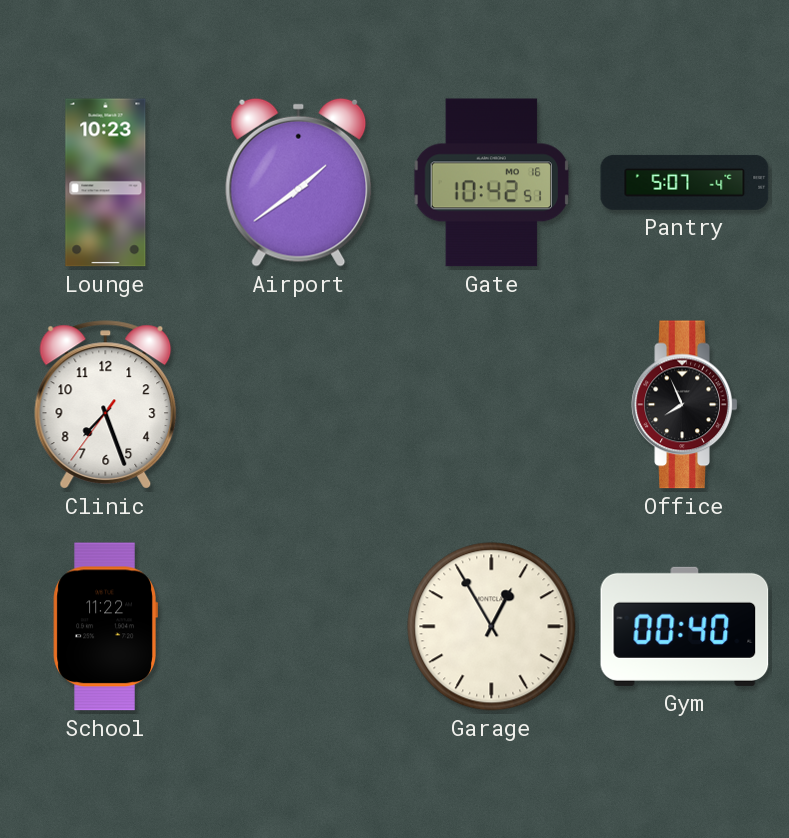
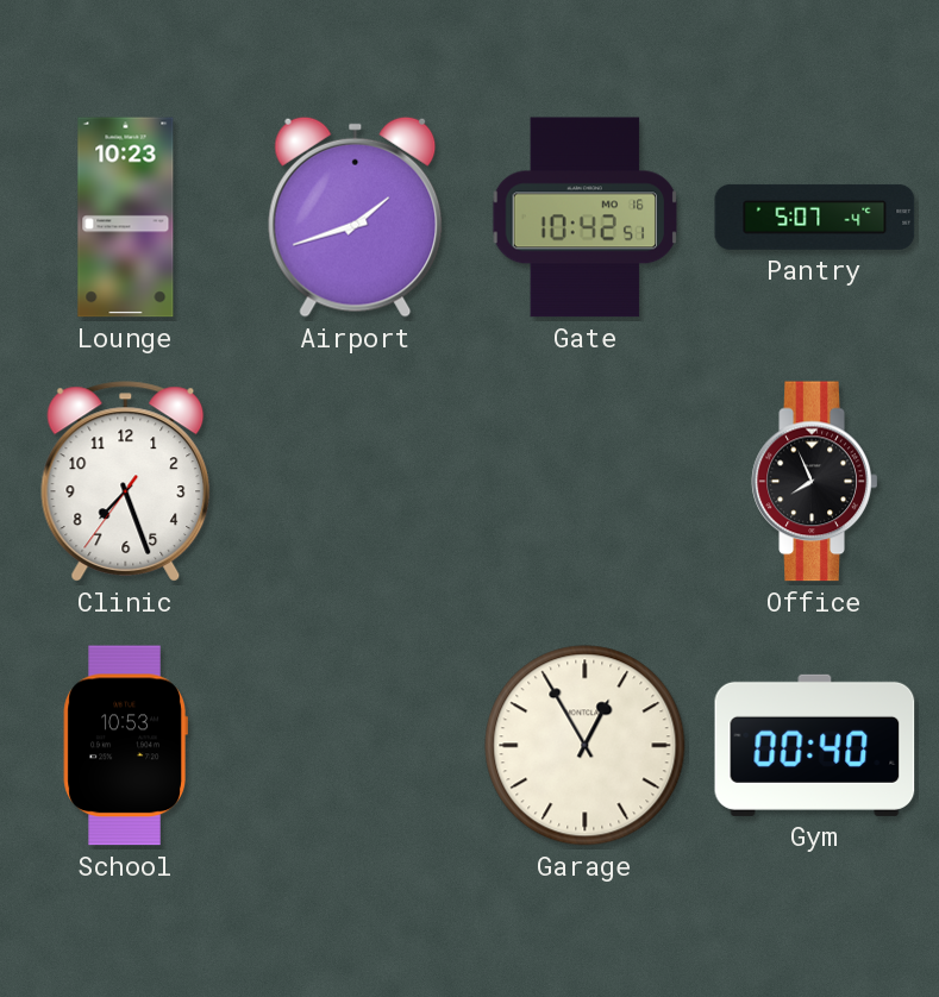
Airport: 1:39 -> 1:42
School: 11:22 -> 10:53
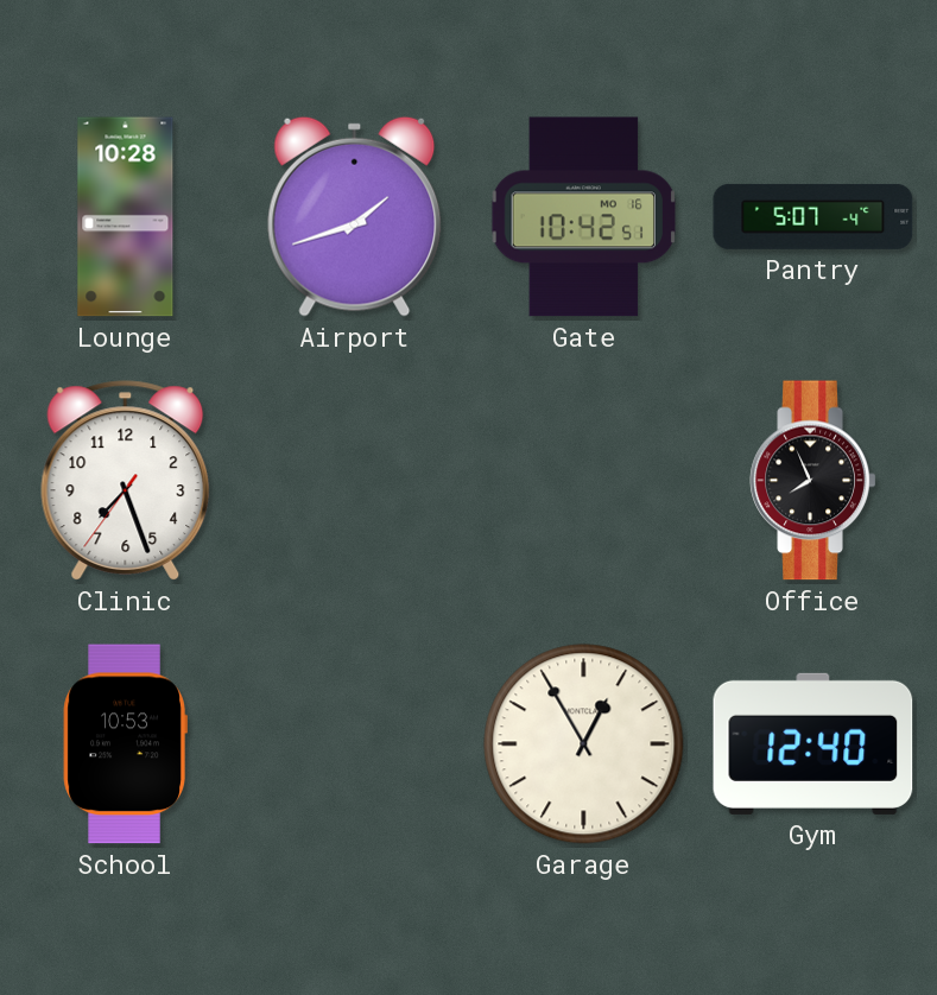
Lounge: 10:23 -> 10:28
Gym: 00:40 -> 12:40
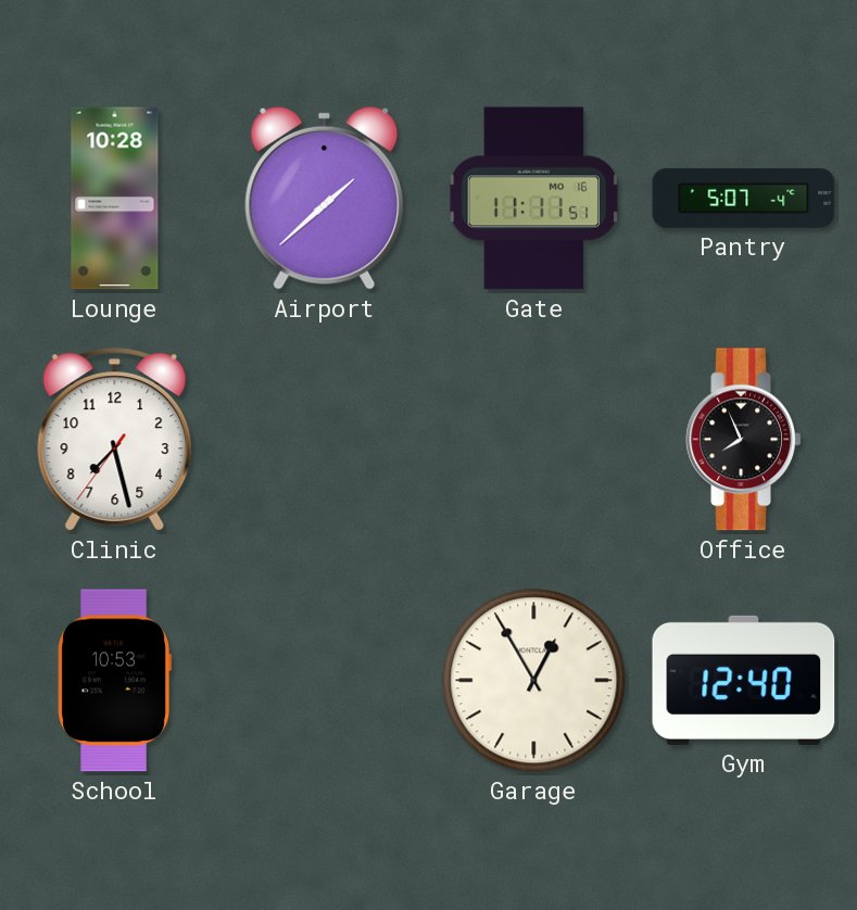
Airport: 1:42 -> 1:38
Gate: 10:42 -> 11:11
Clinic: 7:26 -> 7:27
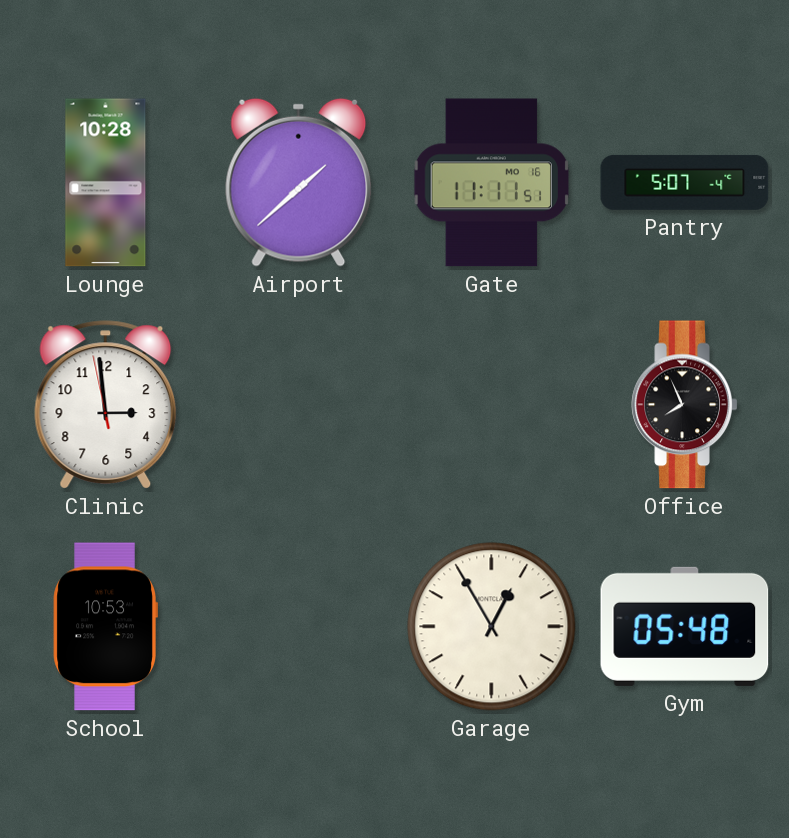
Clinic: 7:27 -> 2:58
Gym: 12:40 -> 05:48
